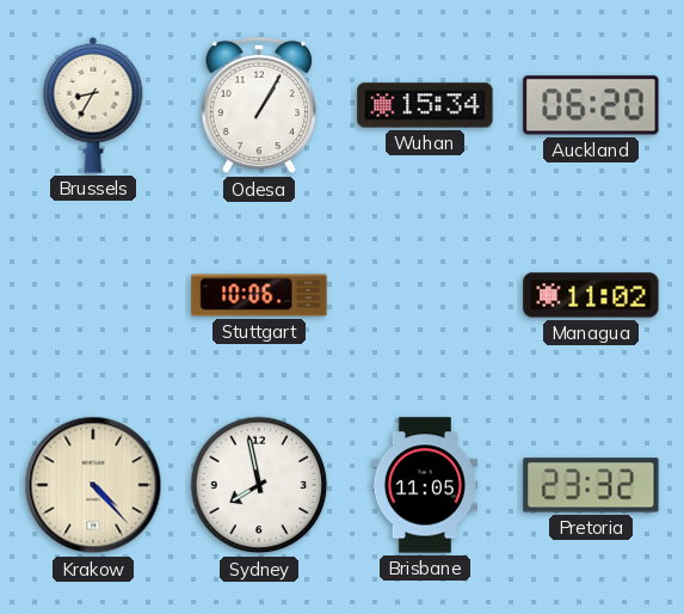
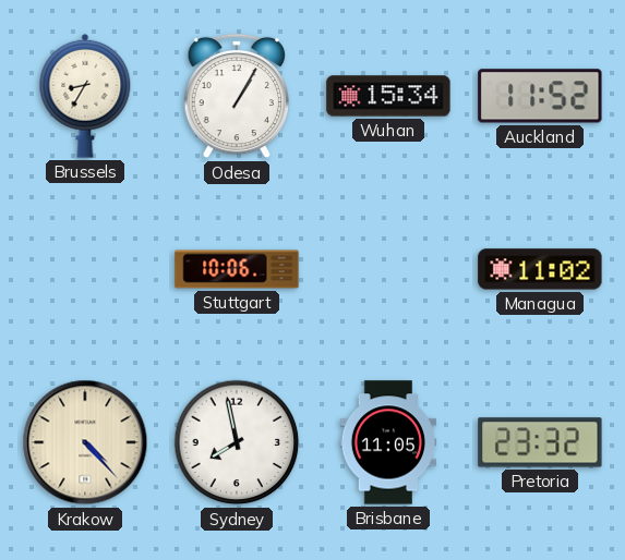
Auckland: 06:20 -> 11:52
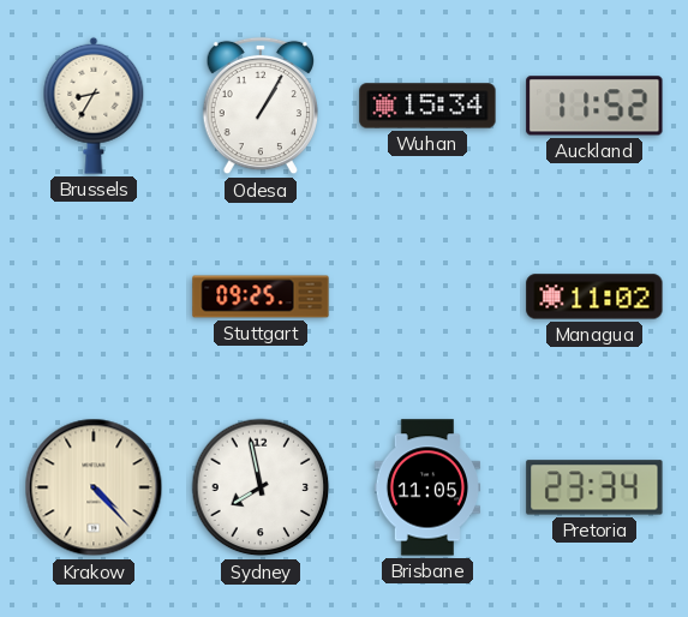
Stuttgart: 10:06 -> 09:25
Pretoria: 23:32 -> 23:34
